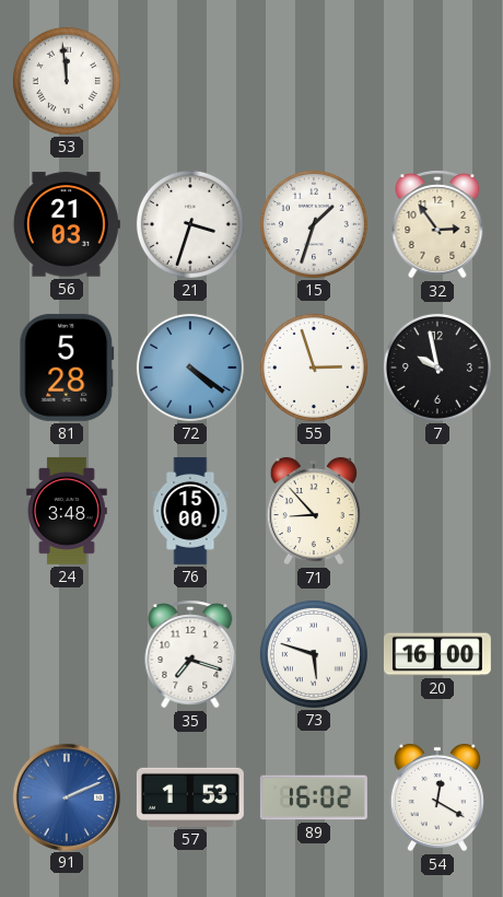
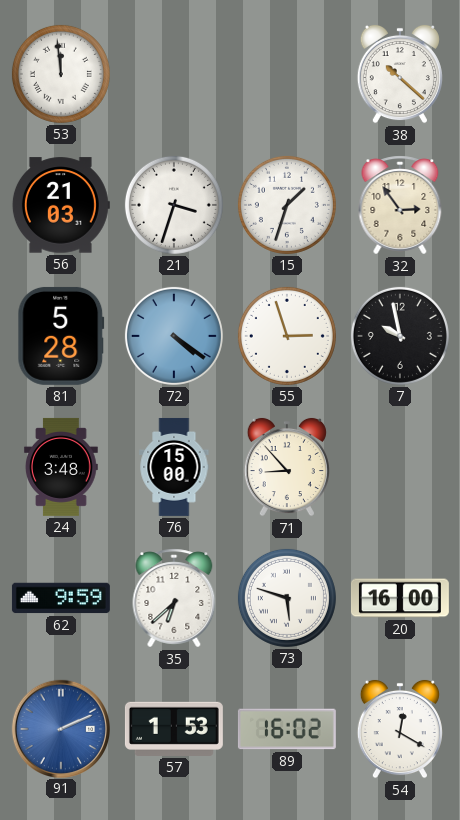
38: none -> 10:22
62: none -> 9:59
35: 7:18 -> 6:38
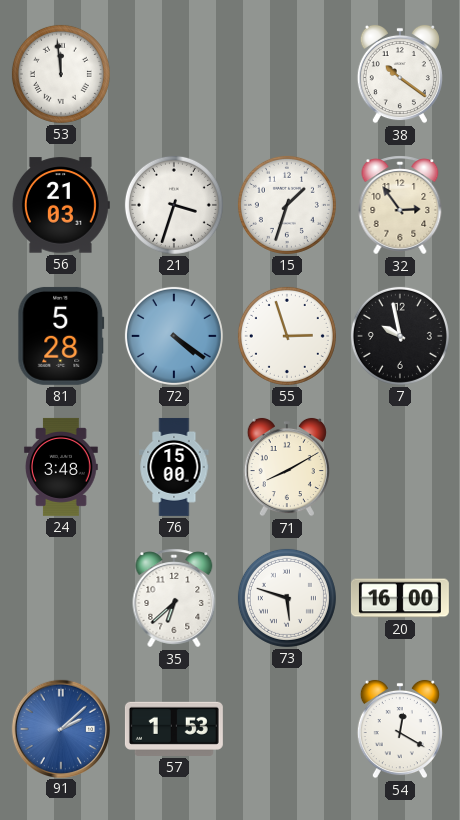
38: 10:22 -> 10:21
71: 8:53 -> 8:10
62: 9:59 -> none
91: 2:11 -> 2:08
89: 16:02 -> none
